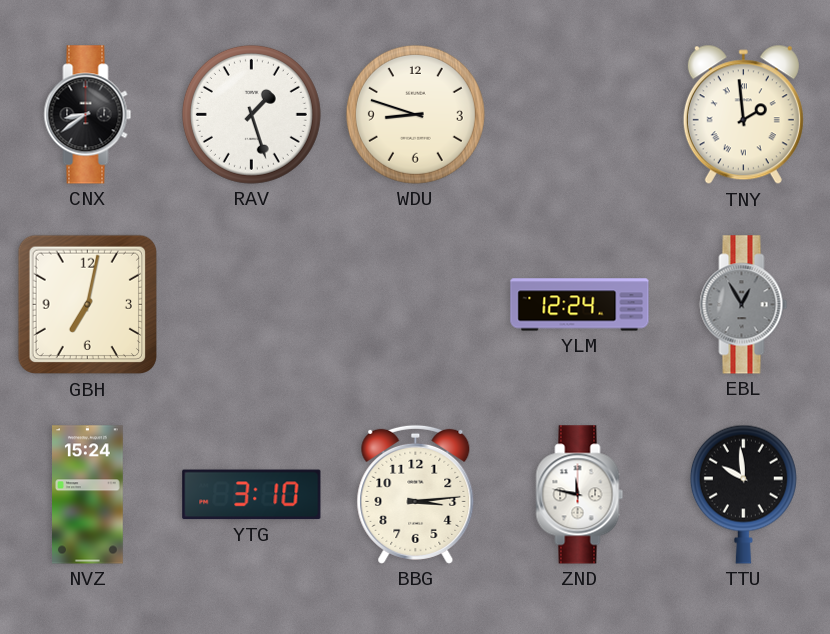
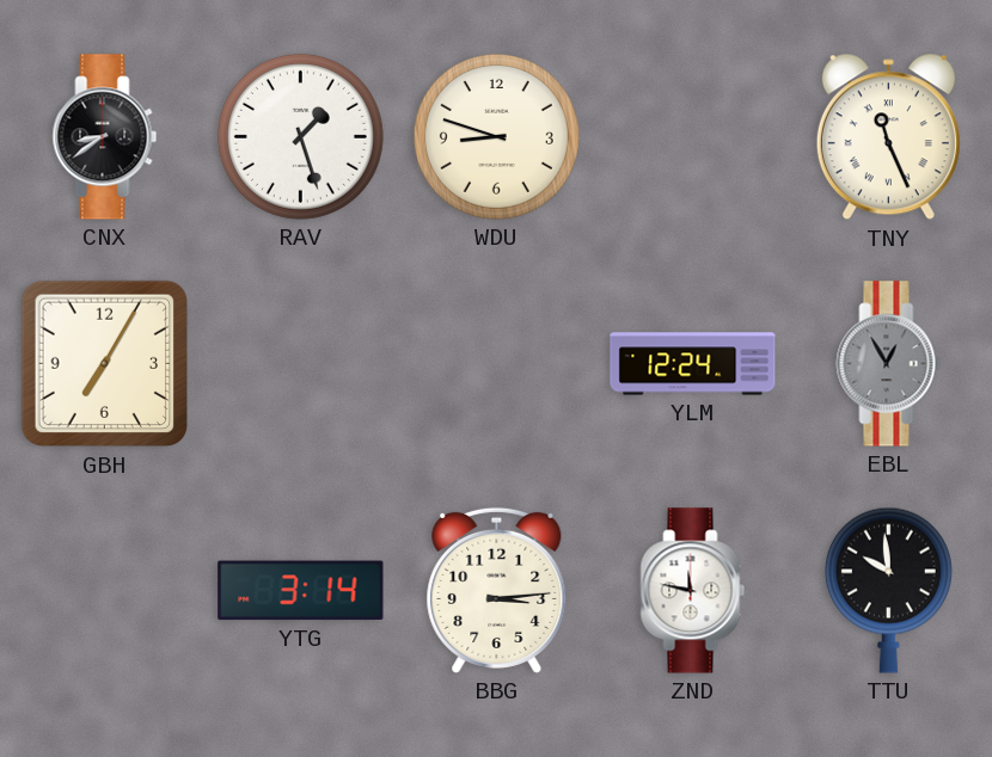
TNY: 1:59 -> 11:26
GBH: 7:02 -> 7:05
NVZ: 15:24 -> none
YTG: 3:10 -> 3:14
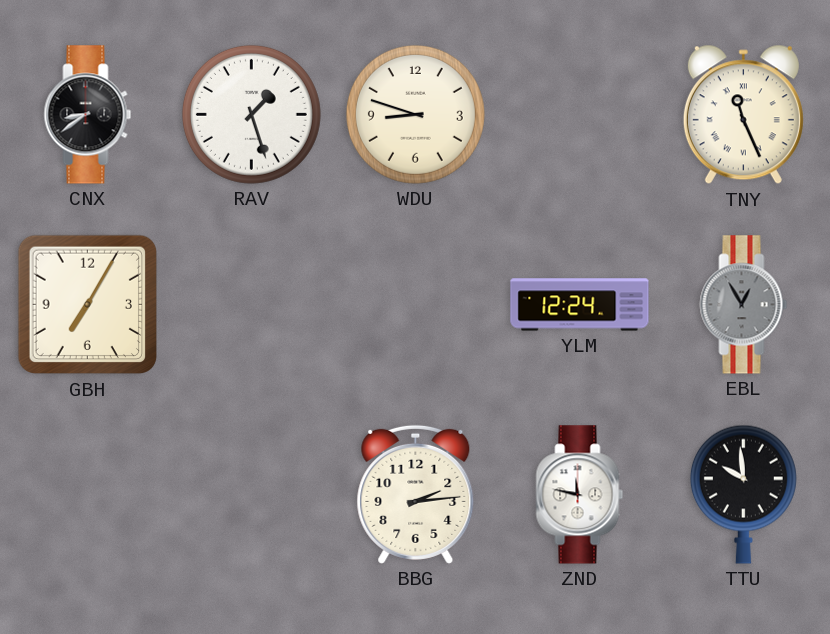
YTG: 3:14 -> none
BBG: 3:14 -> 2:14
